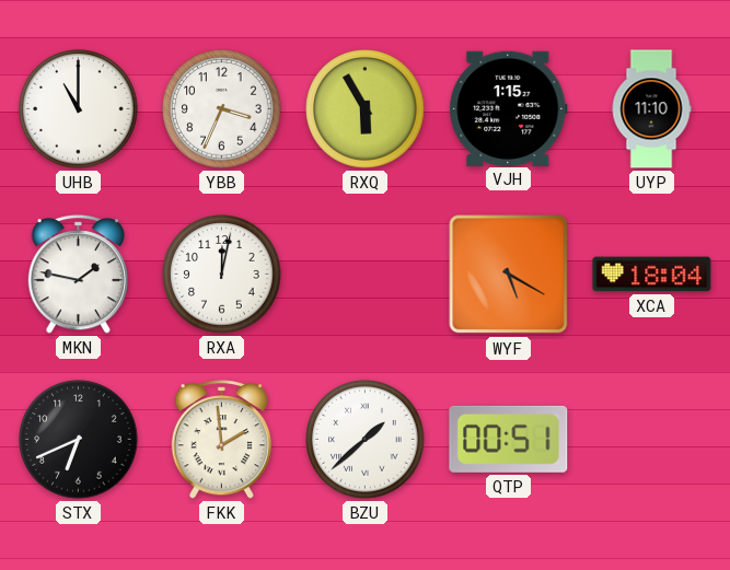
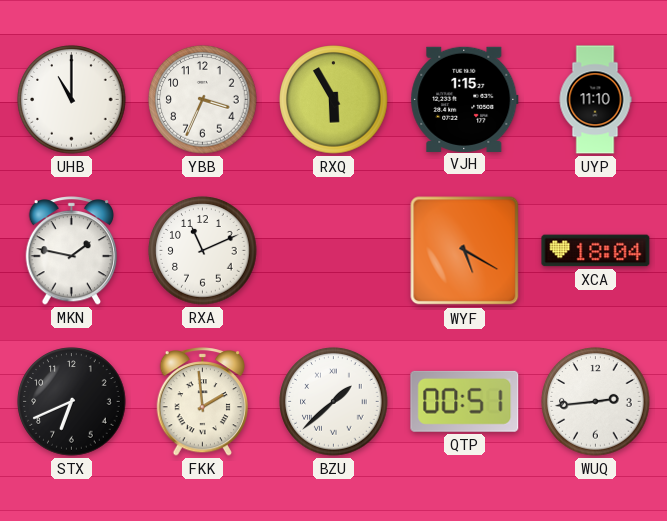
RXA: 12:02 -> 11:11
WUQ: none -> 2:44
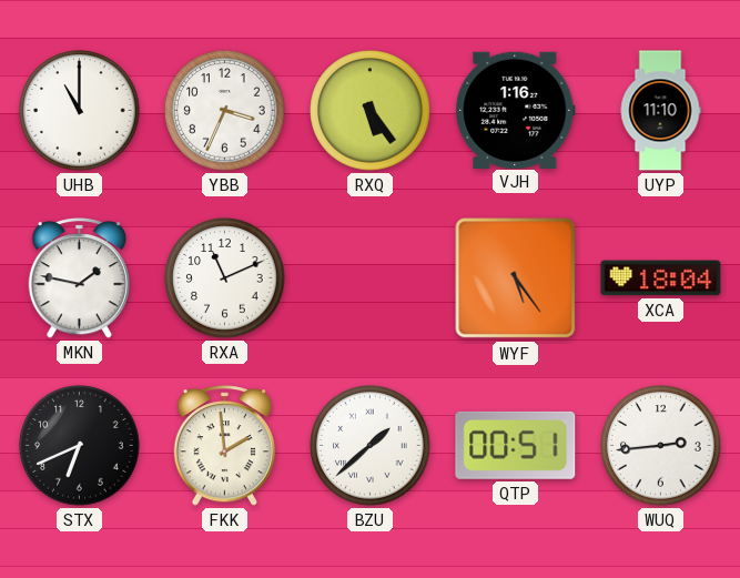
RXQ: 5:55 -> 5:24
VJH: 1:15 -> 1:16
WYF: 5:20 -> 5:24
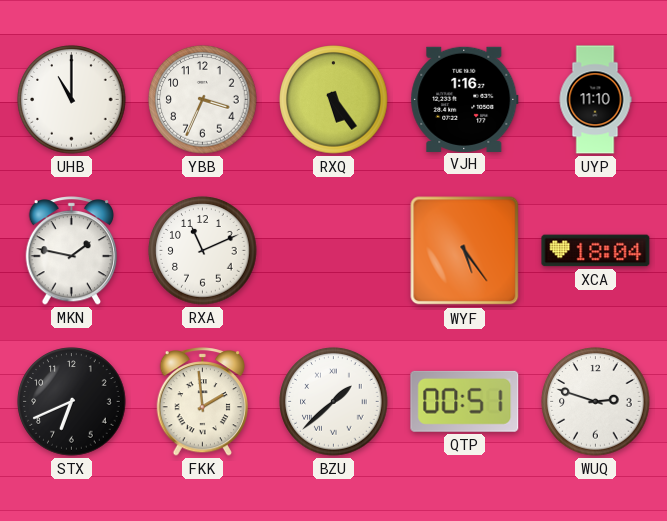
WUQ: 2:44 -> 2:48
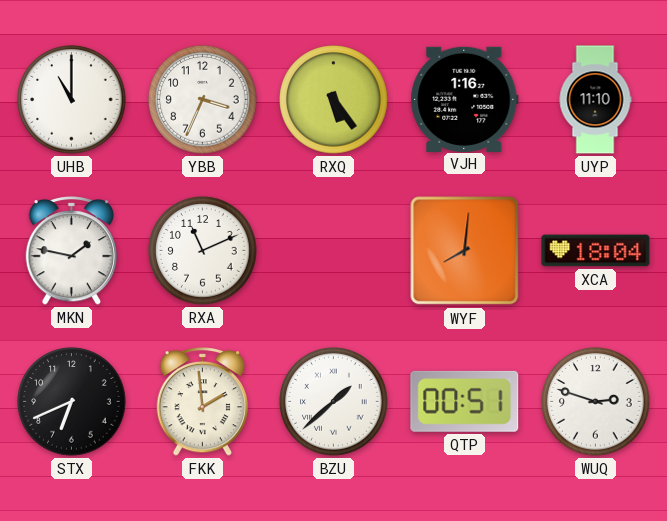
WYF: 5:24 -> 8:01
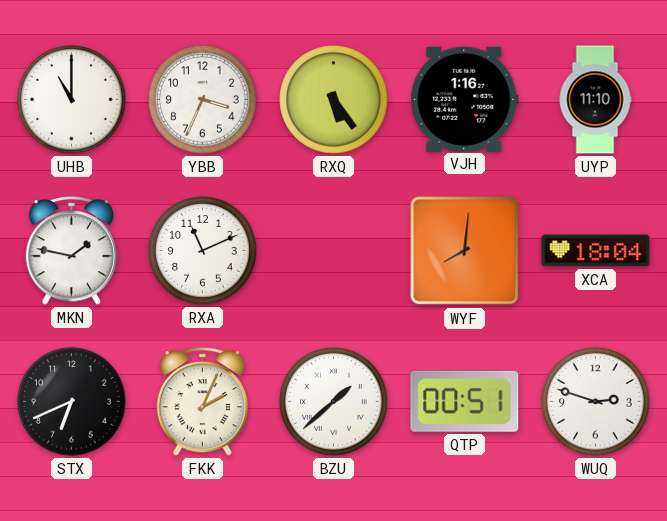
FKK: 1:59 -> 2:04
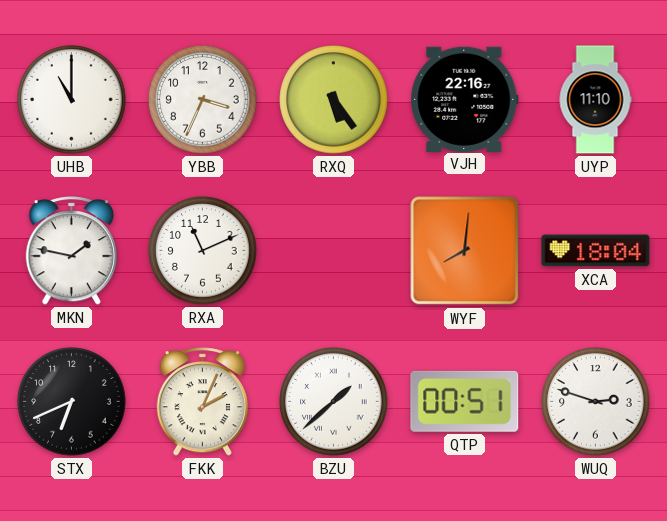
VJH: 1:16 -> 22:16
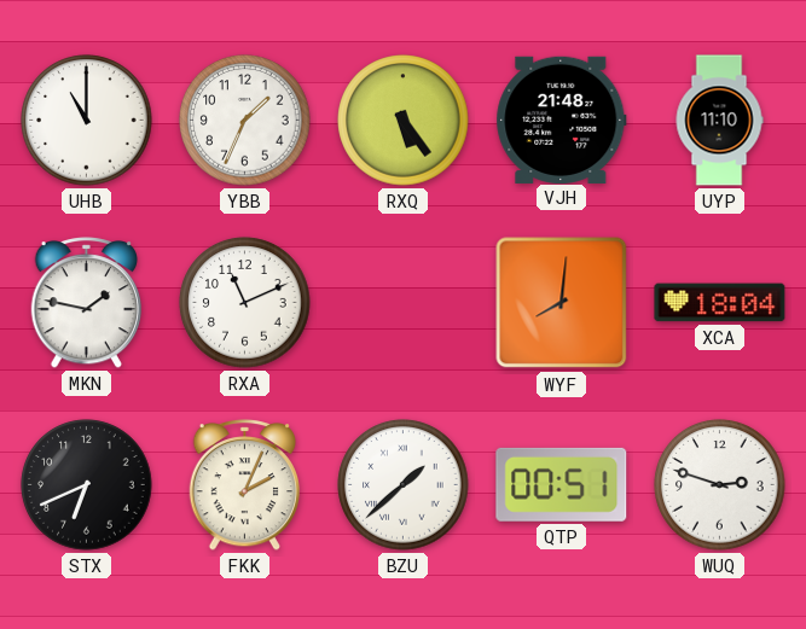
YBB: 3:34 -> 1:34
VJH: 22:16 -> 21:48
